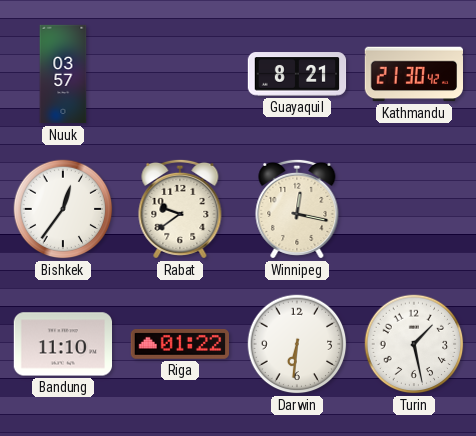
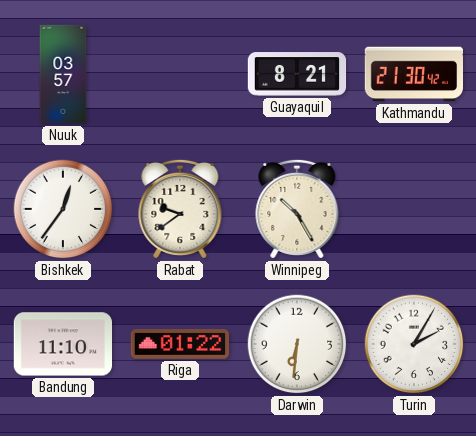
Winnipeg: 12:17 -> 10:25
Turin: 1:28 -> 2:05
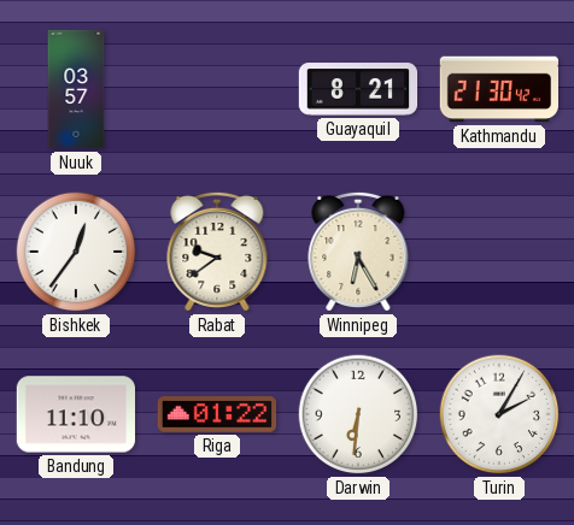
Winnipeg: 10:25 -> 6:25
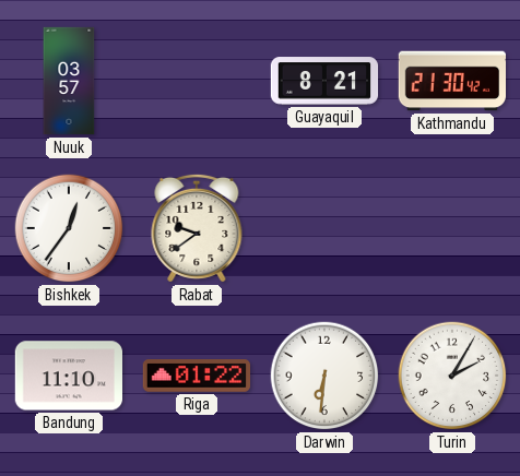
Winnipeg: 6:25 -> none
